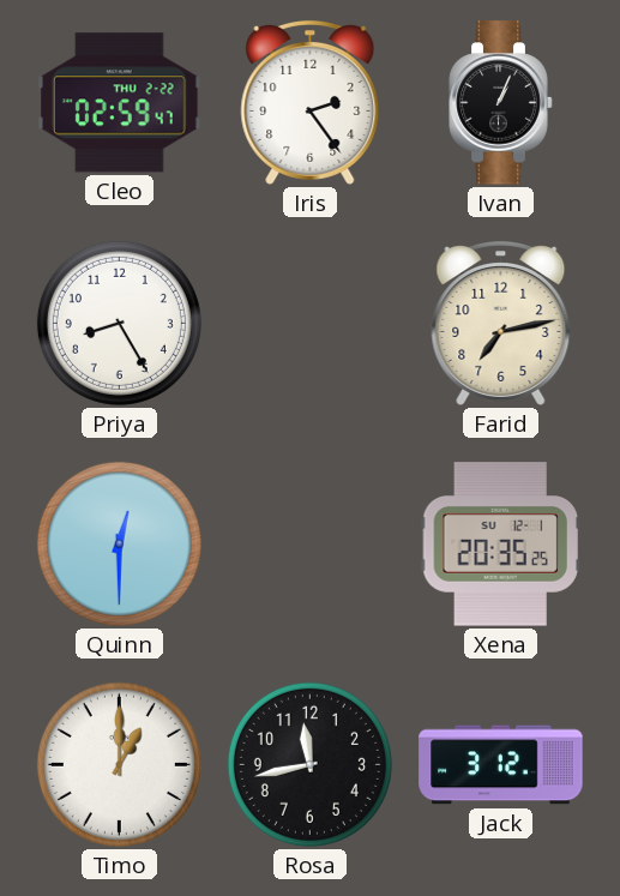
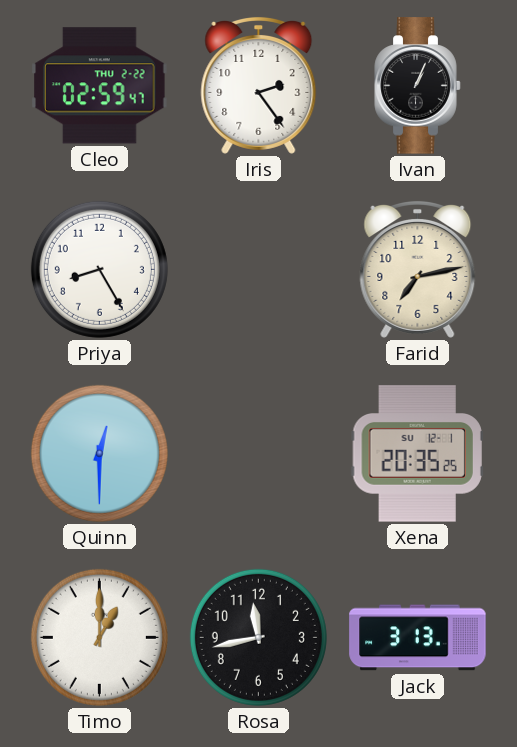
Jack: 3:12 -> 3:13
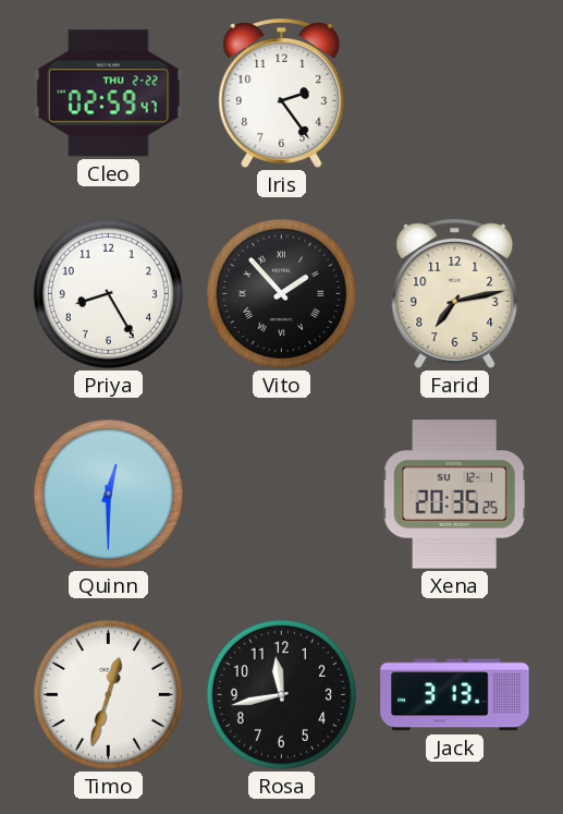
Ivan: 1:04 -> none
Vito: none -> 1:53
Timo: 1:00 -> 12:33
